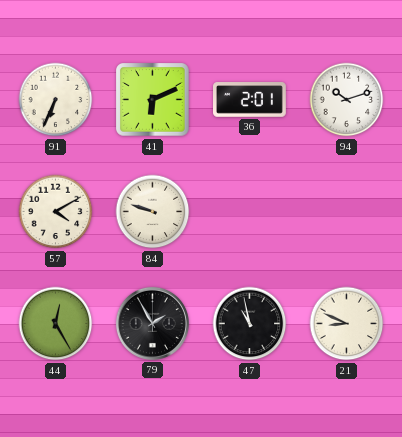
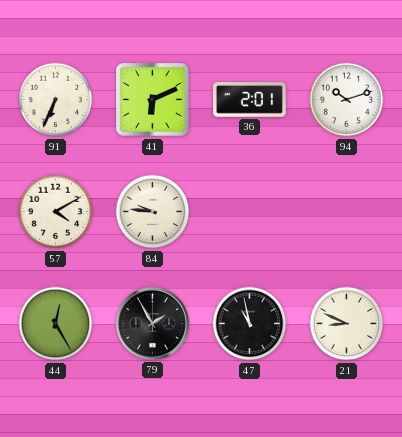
84: 9:48 -> 9:46
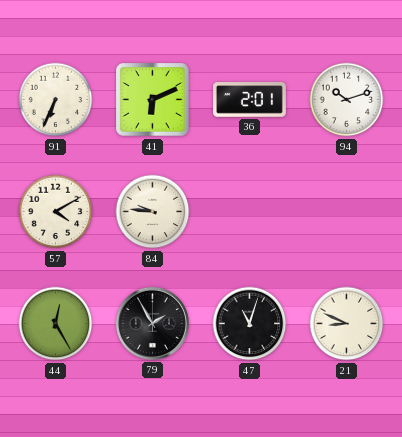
47: 10:58 -> 11:03
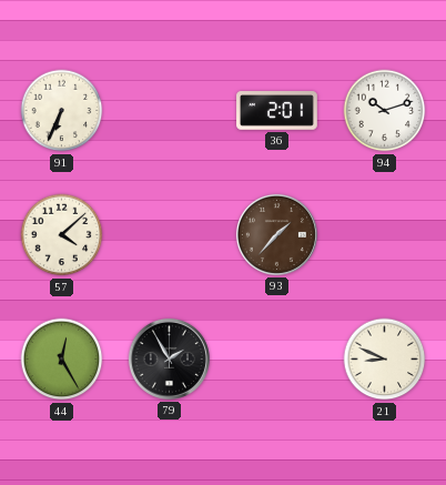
41: 6:11 -> none
57: 4:10 -> 4:08
84: 9:46 -> none
93: none -> 1:37
47: 11:03 -> none
